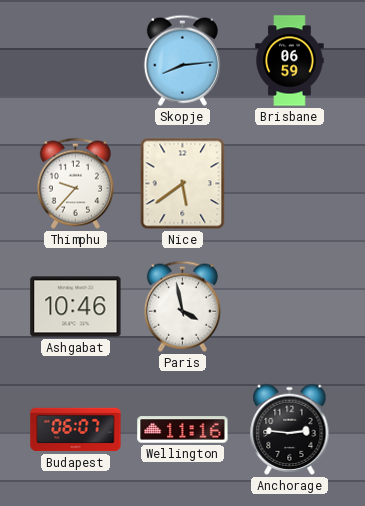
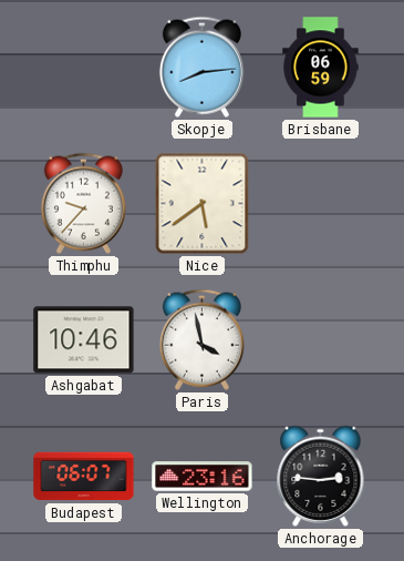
Wellington: 11:16 -> 23:16
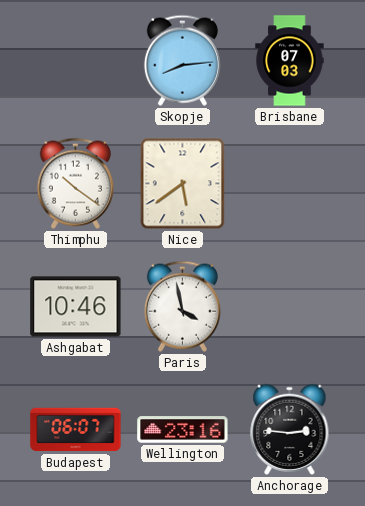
Brisbane: 06:59 -> 07:03
Thimphu: 9:37 -> 10:21
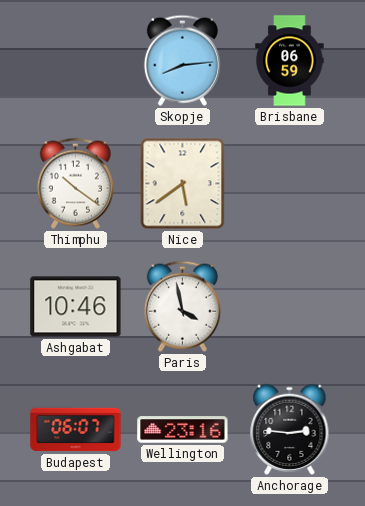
Brisbane: 07:03 -> 06:59
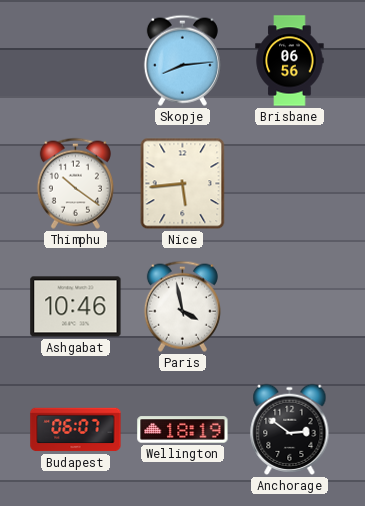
Brisbane: 06:59 -> 06:56
Nice: 5:39 -> 5:44
Wellington: 23:16 -> 18:19
Anchorage: 2:46 -> 2:51
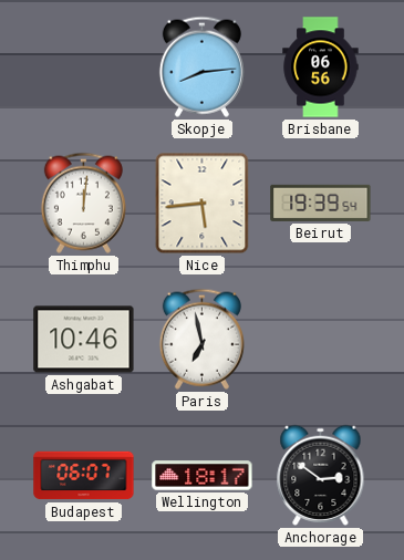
Thimphu: 10:21 -> 12:01
Beirut: none -> 19:39
Paris: 3:58 -> 6:58
Wellington: 18:19 -> 18:17
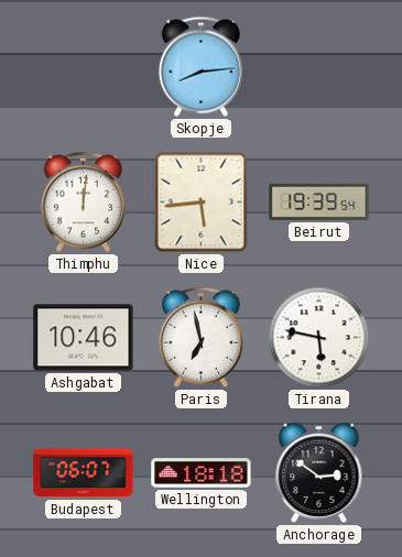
Brisbane: 06:56 -> none
Tirana: none -> 5:47
Wellington: 18:17 -> 18:18
